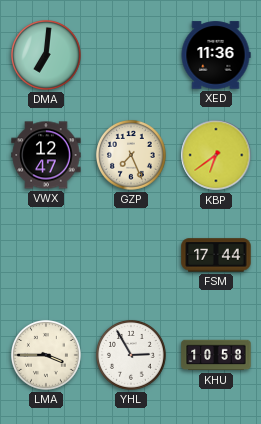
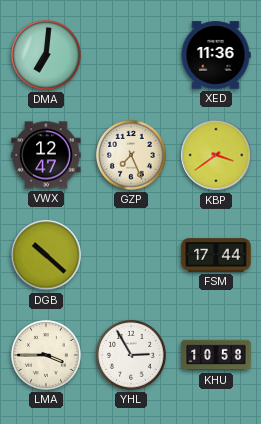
KBP: 6:39 -> 3:39
DGB: none -> 10:22
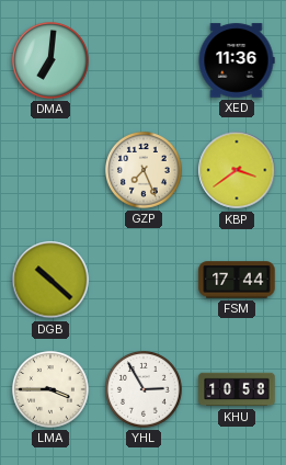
VWX: 12:47 -> none
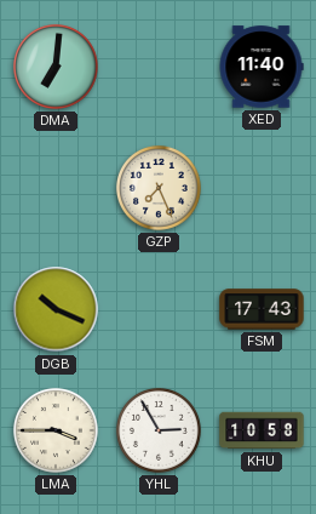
XED: 11:36 -> 11:40
KBP: 3:39 -> none
DGB: 10:22 -> 10:19
FSM: 17:44 -> 17:43
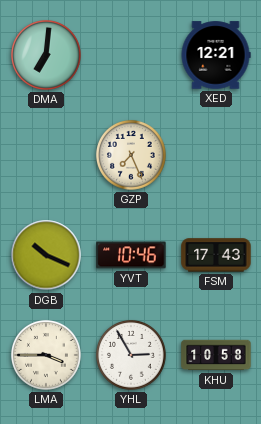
XED: 11:40 -> 12:21
YVT: none -> 10:46
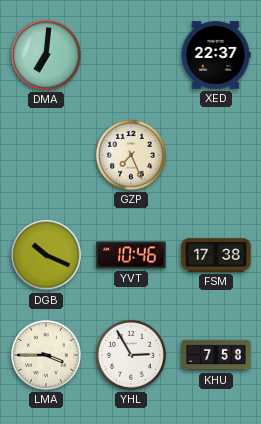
XED: 12:21 -> 22:37
FSM: 17:43 -> 17:38
KHU: 10:58 -> 7:58
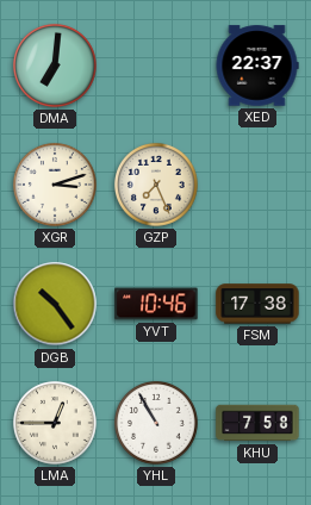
XGR: none -> 3:12
DGB: 10:19 -> 10:24
LMA: 3:45 -> 12:45
YHL: 2:55 -> 10:55
